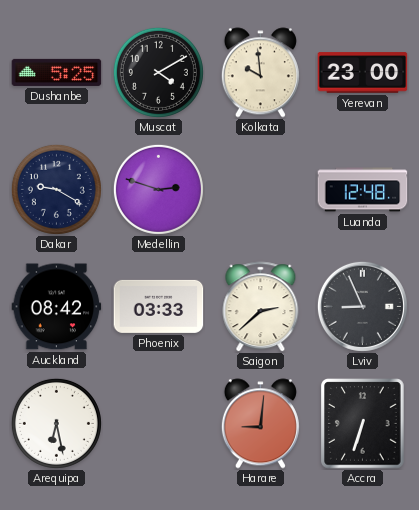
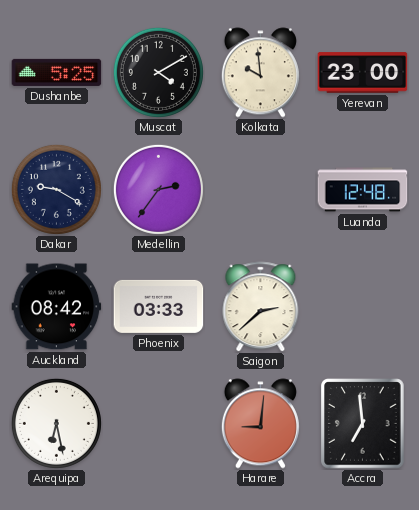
Medellin: 2:48 -> 2:36
Lviv: 8:56 -> none
Accra: 6:33 -> 6:59
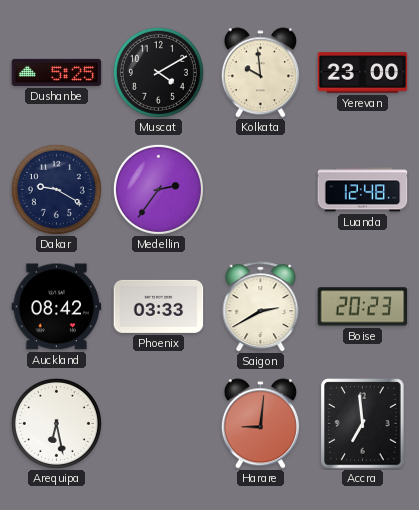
Saigon: 2:38 -> 2:40
Boise: none -> 20:23
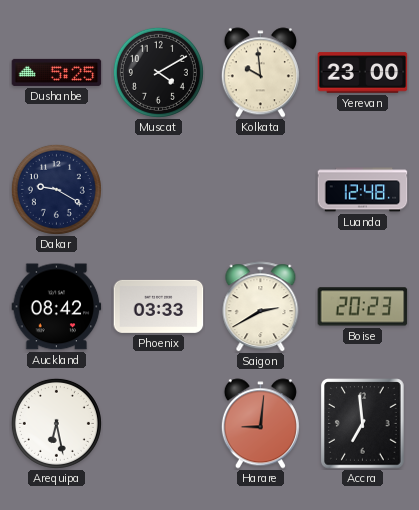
Medellin: 2:36 -> none
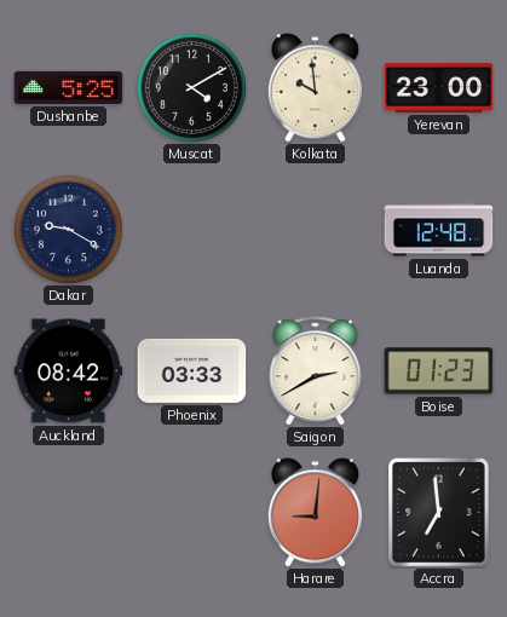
Boise: 20:23 -> 01:23
Arequipa: 6:28 -> none
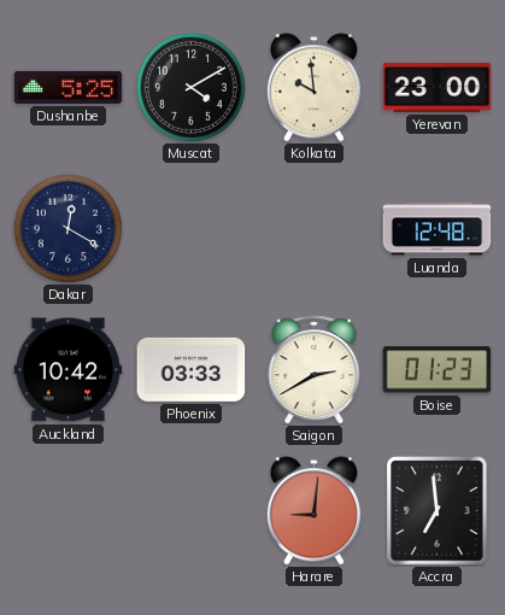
Dakar: 9:20 -> 12:20
Auckland: 08:42 -> 10:42
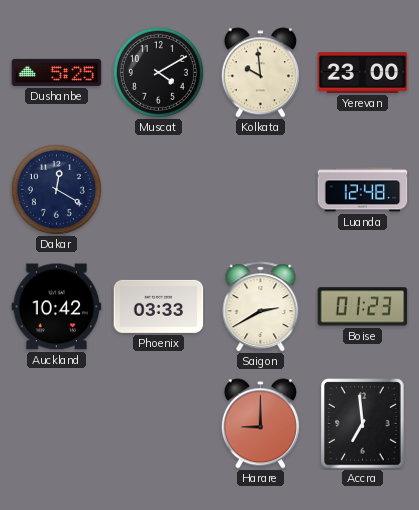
Harare: 9:01 -> 9:00
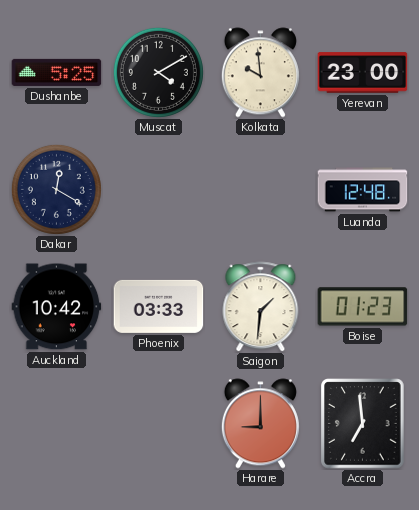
Saigon: 2:40 -> 1:31
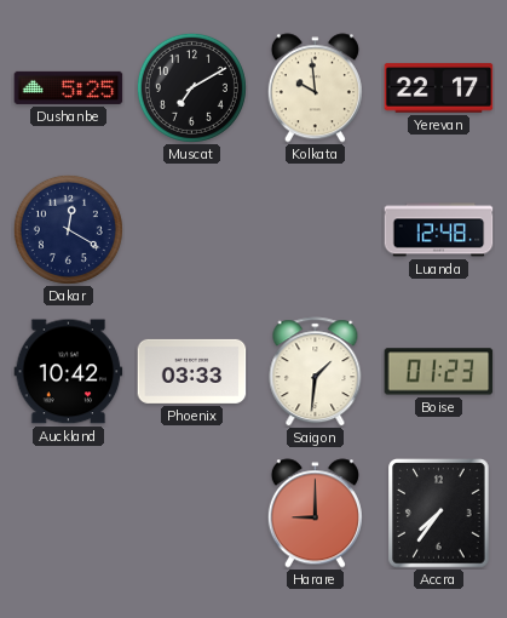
Muscat: 4:10 -> 7:10
Yerevan: 23:00 -> 22:17
Accra: 6:59 -> 7:36
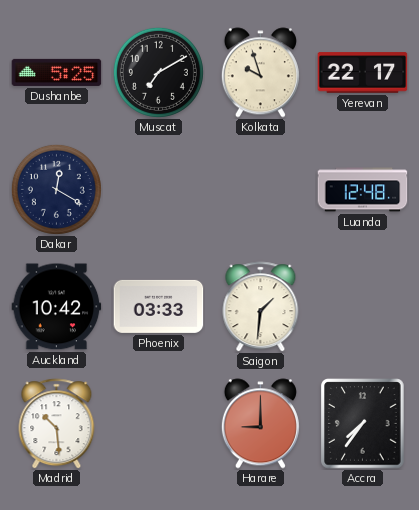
Kolkata: 9:59 -> 9:57
Boise: 01:23 -> none
Madrid: none -> 10:29
